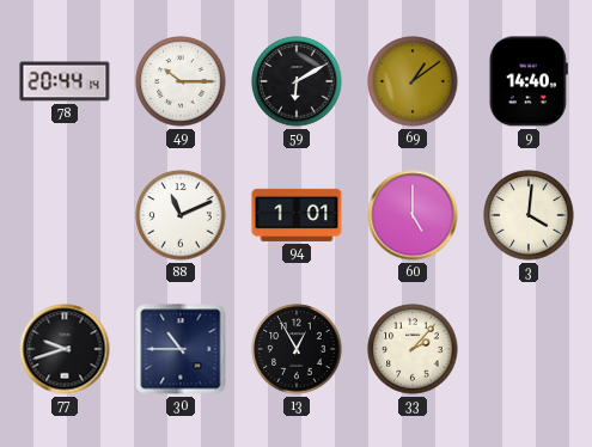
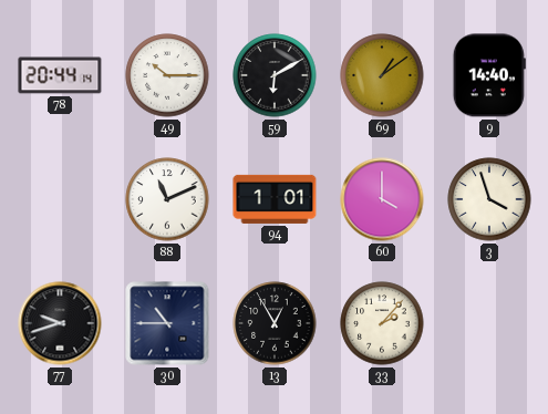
60: 5:00 -> 4:00
3: 4:01 -> 3:57
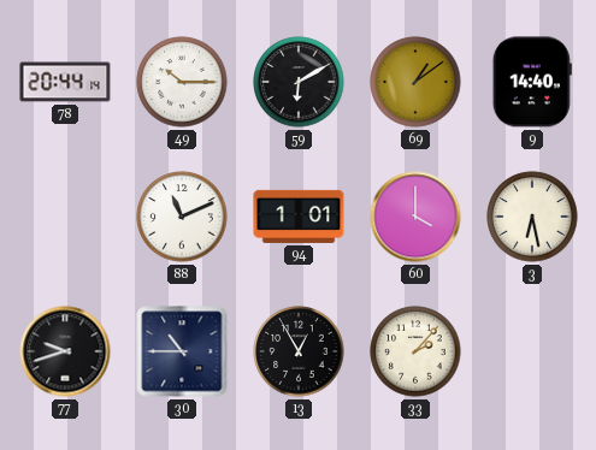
3: 3:57 -> 6:28
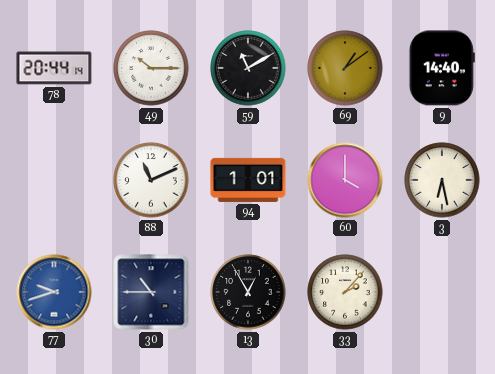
59: 6:10 -> 11:10
77 dial: black -> blue
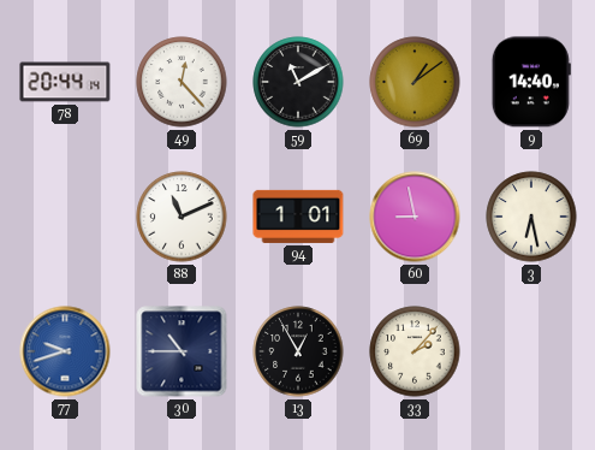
49: 10:15 -> 12:23
60: 4:00 -> 8:58
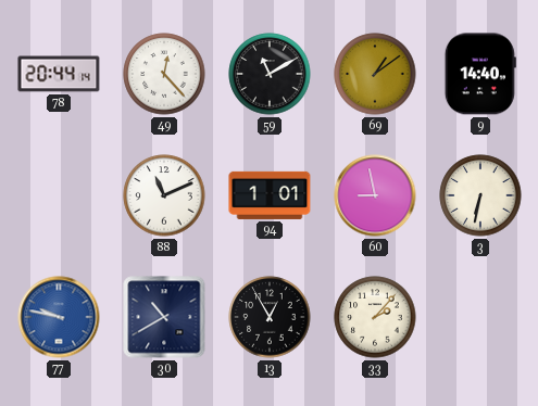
3: 6:28 -> 6:32
77: 9:42 -> 9:47
30: 10:45 -> 10:40
